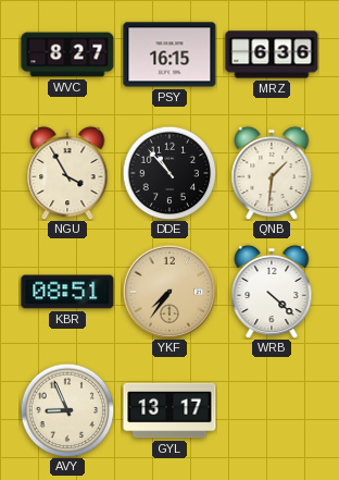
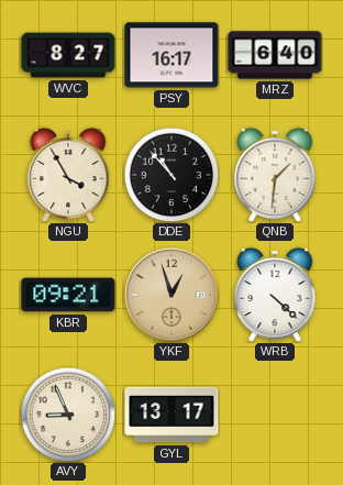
PSY: 16:15 -> 16:17
MRZ: 6:36 -> 6:40
KBR: 08:51 -> 09:21
YKF: 7:36 -> 12:57
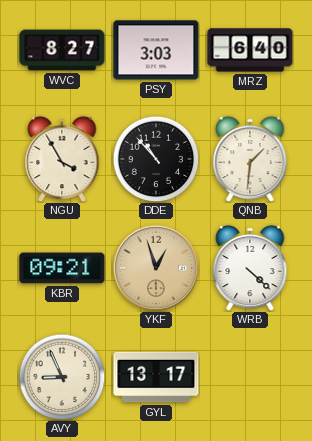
PSY: 16:17 -> 3:03
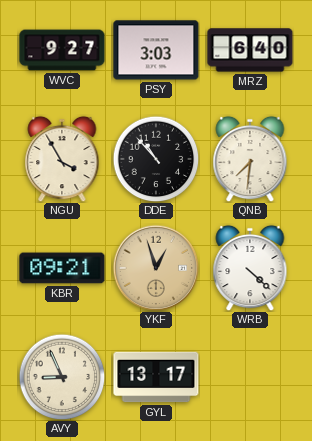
WVC: 8:27 -> 9:27
QNB: 1:31 -> 7:31
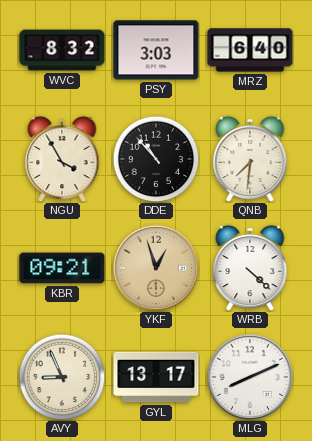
WVC: 9:27 -> 8:32
MLG: none -> 8:11
